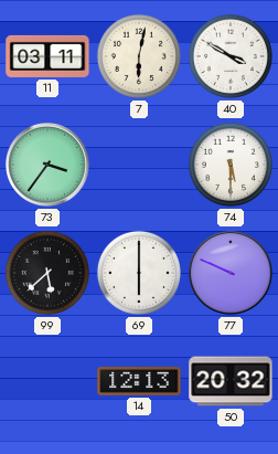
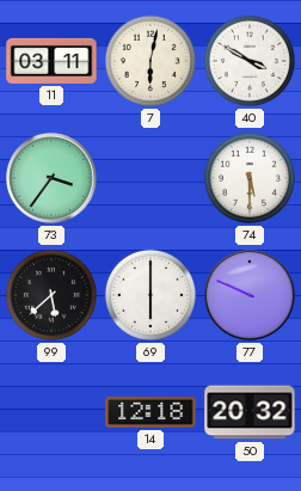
14: 12:13 -> 12:18
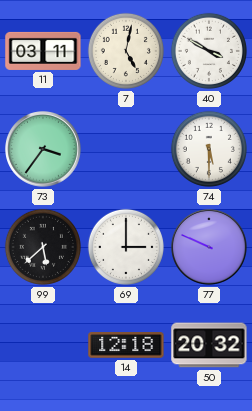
7: 6:02 -> 5:02
69: 6:00 -> 3:00
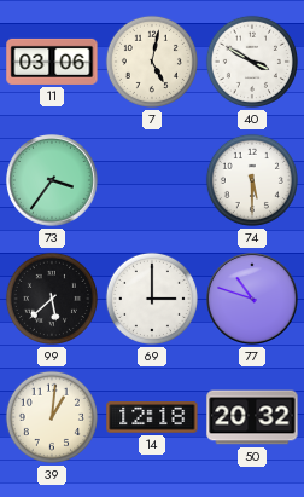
11: 03:11 -> 03:06
77: 9:49 -> 10:48
39: none -> 1:01
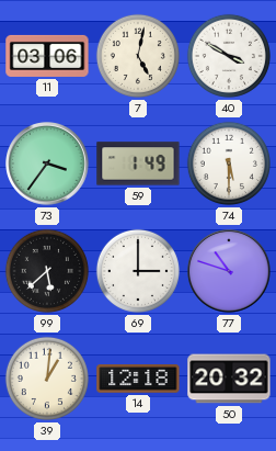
59: none -> 1:49
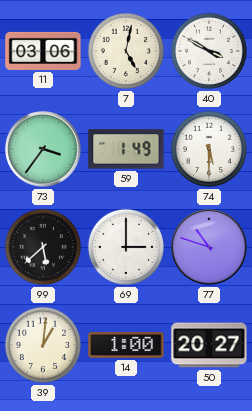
14: 12:18 -> 1:00
50: 20:32 -> 20:27
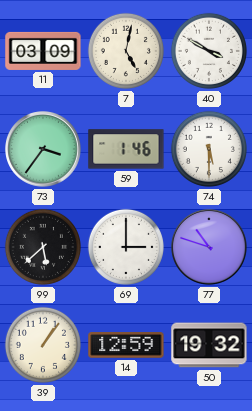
11: 03:06 -> 03:09
59: 1:49 -> 1:46
39: 1:01 -> 1:06
14: 1:00 -> 12:59
50: 20:27 -> 19:32
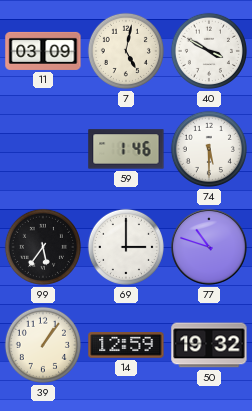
73: 3:36 -> none
99: 5:38 -> 5:36
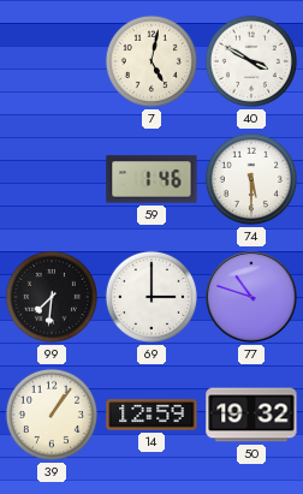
11: 03:09 -> none
99: 5:36 -> 7:31
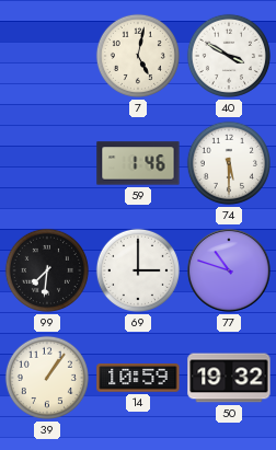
14: 12:59 -> 10:59
